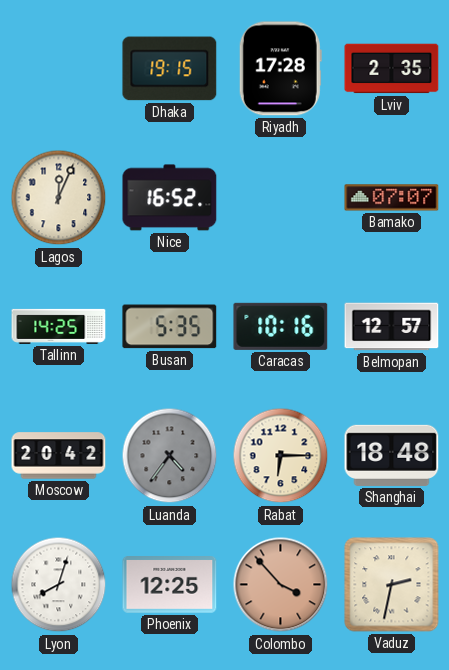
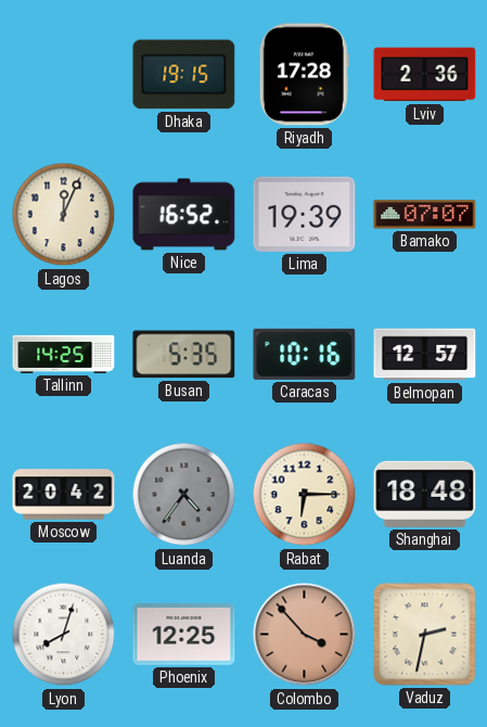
Lviv: 2:35 -> 2:36
Lima: none -> 19:39
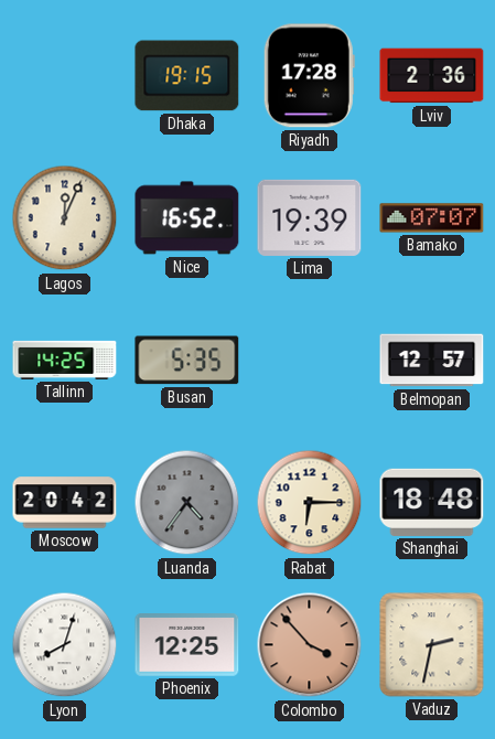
Caracas: 10:16 -> none
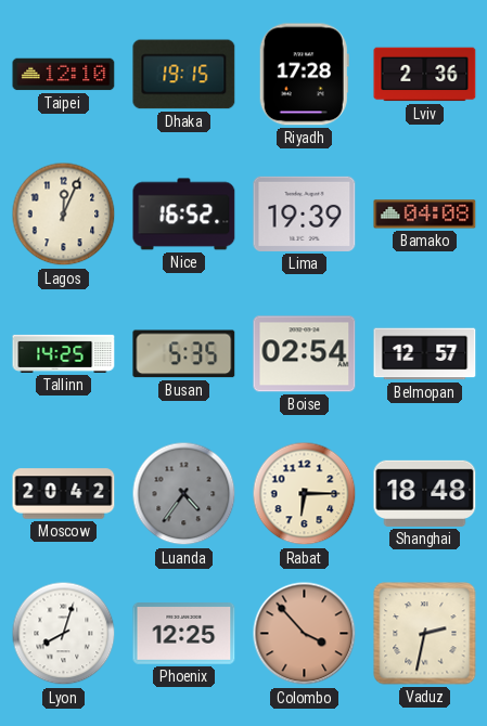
Taipei: none -> 12:10
Bamako: 07:07 -> 04:08
Boise: none -> 02:54
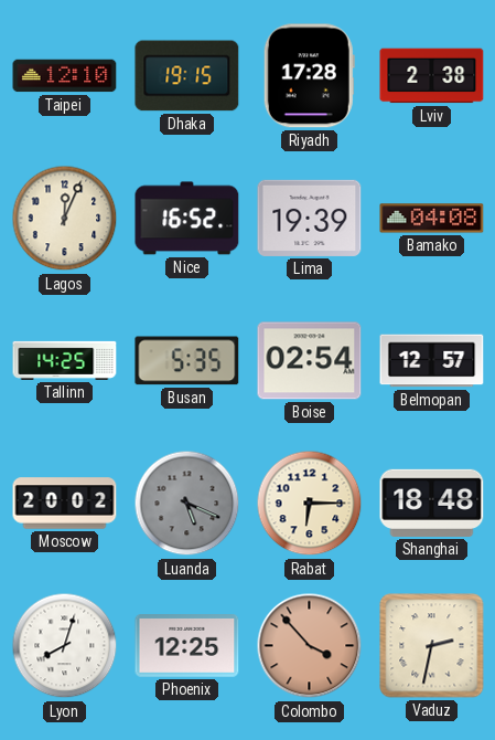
Lviv: 2:36 -> 2:38
Moscow: 20:42 -> 20:02
Luanda: 4:36 -> 5:19
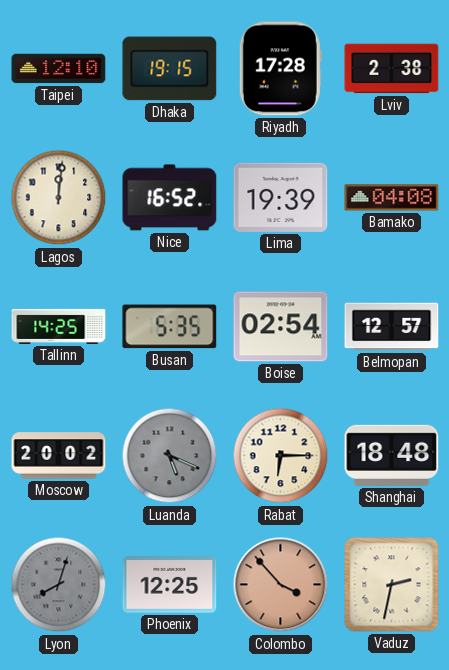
Lagos: 12:04 -> 12:01
Lyon dial: white -> grey
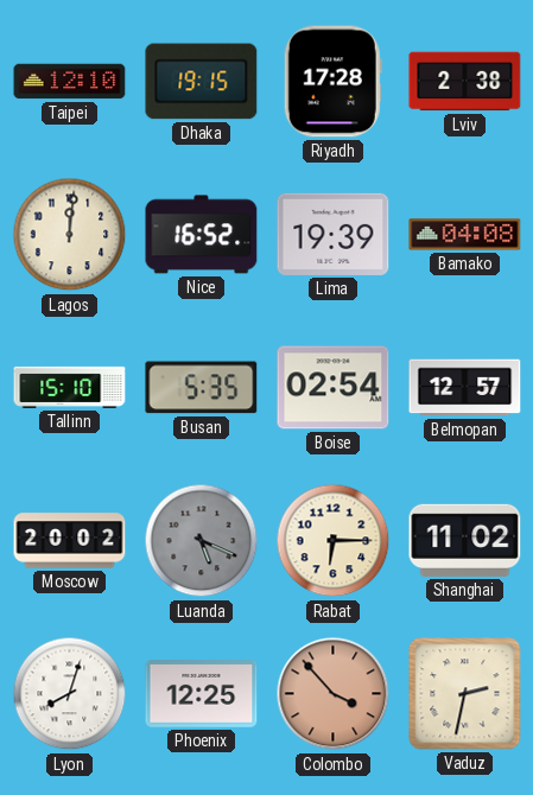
Tallinn: 14:25 -> 15:10
Shanghai: 18:48 -> 11:02
Lyon dial: grey -> white
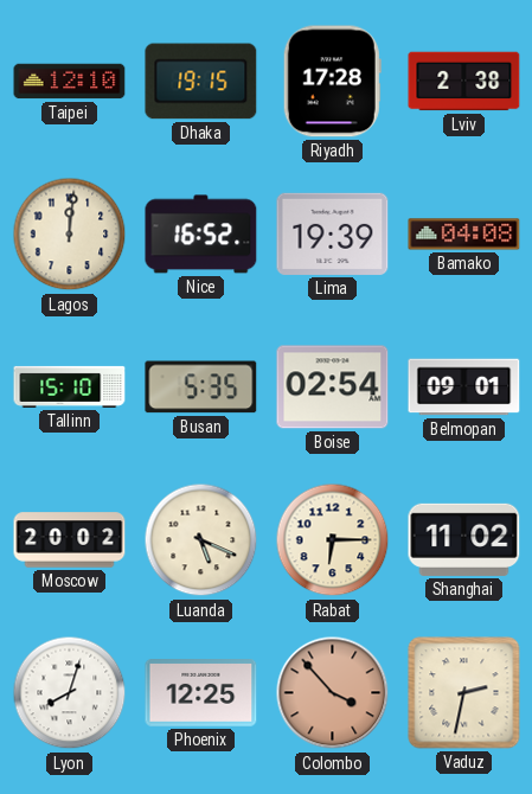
Belmopan: 12:57 -> 09:01
Luanda dial: grey -> cream
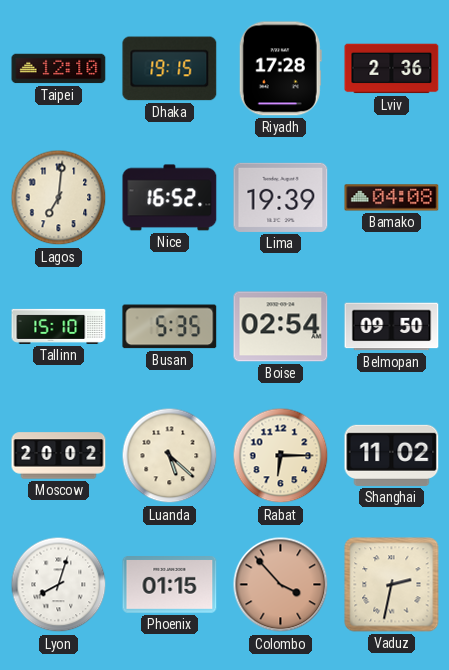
Lviv: 2:38 -> 2:36
Lagos: 12:01 -> 7:01
Belmopan: 09:01 -> 09:50
Luanda: 5:19 -> 5:22
Phoenix: 12:25 -> 01:15
